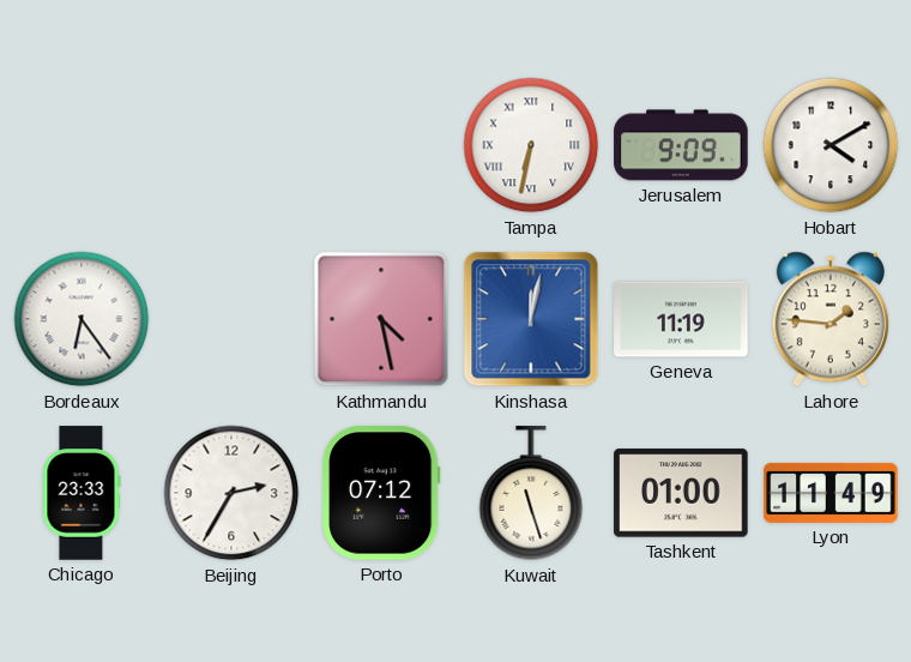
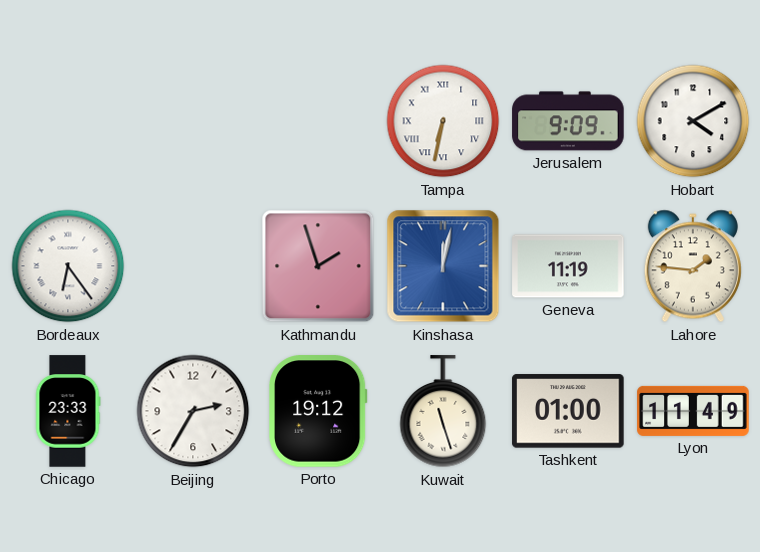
Kathmandu: 4:28 -> 1:57
Porto: 07:12 -> 19:12
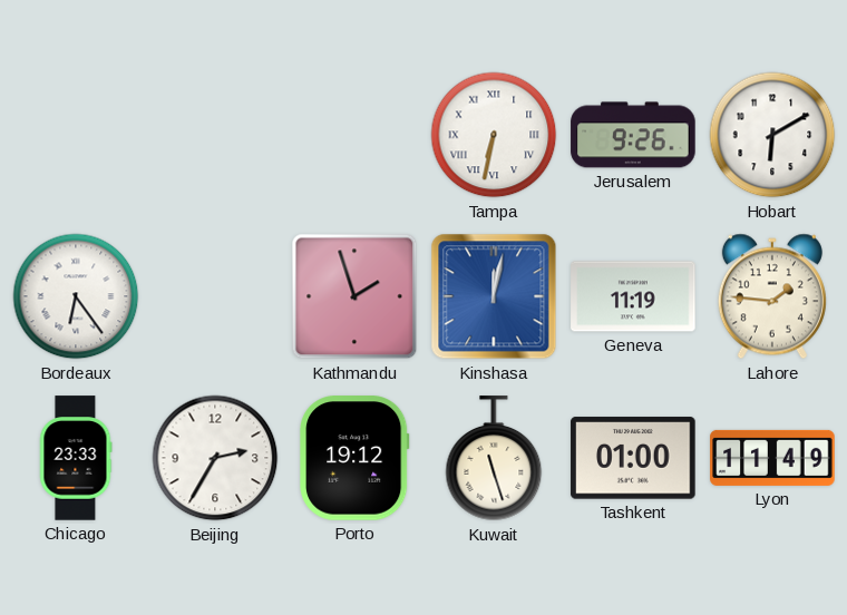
Jerusalem: 9:09 -> 9:26
Hobart: 4:10 -> 6:10
